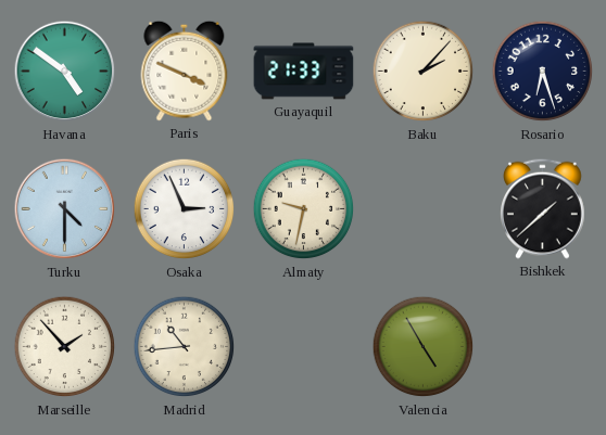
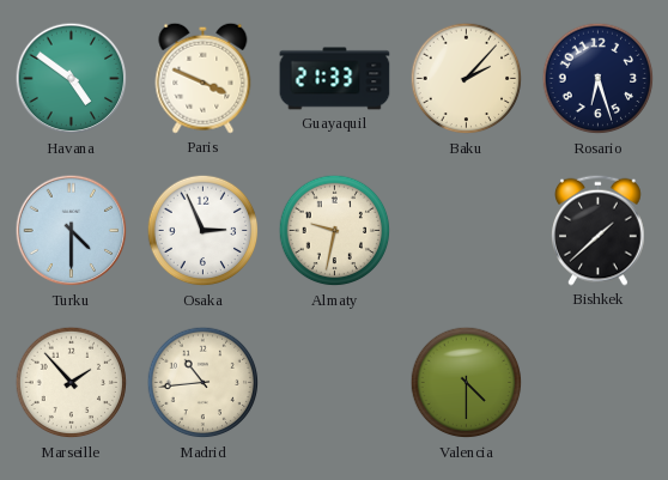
Valencia: 4:55 -> 4:30
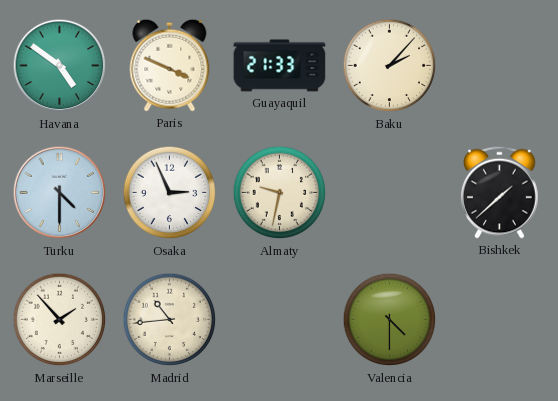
Rosario: 6:27 -> none
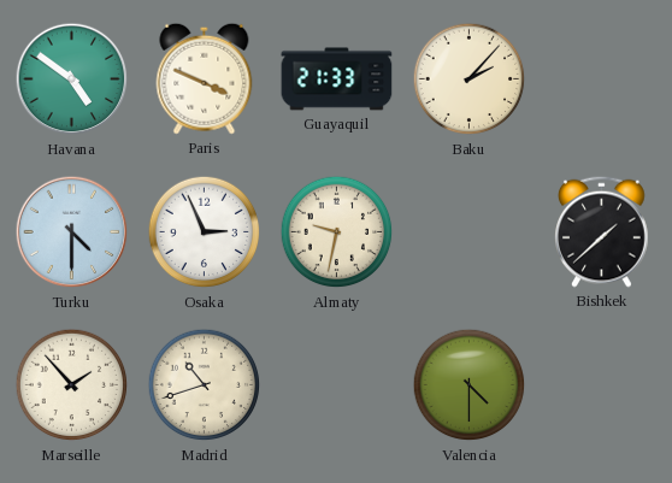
Madrid: 10:44 -> 10:42
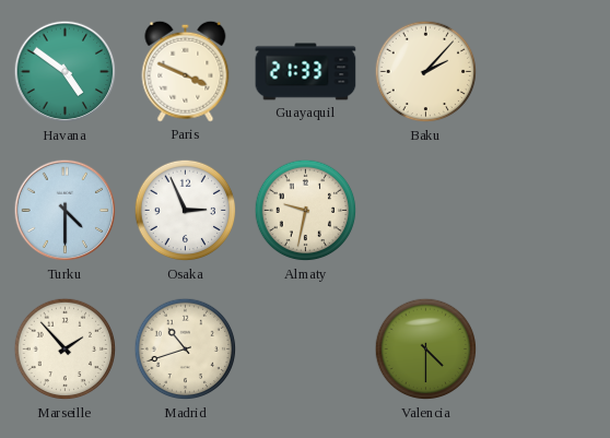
Bishkek: 1:38 -> none
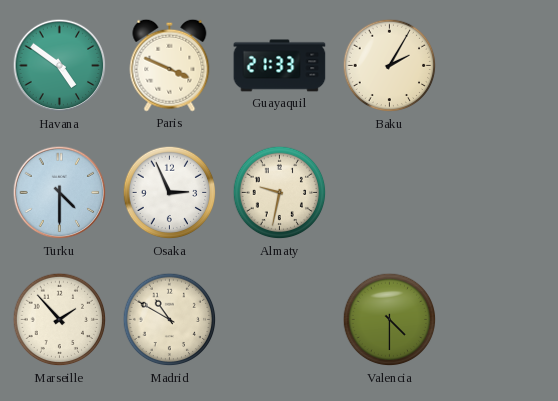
Baku: 2:07 -> 2:05
Madrid: 10:42 -> 10:50
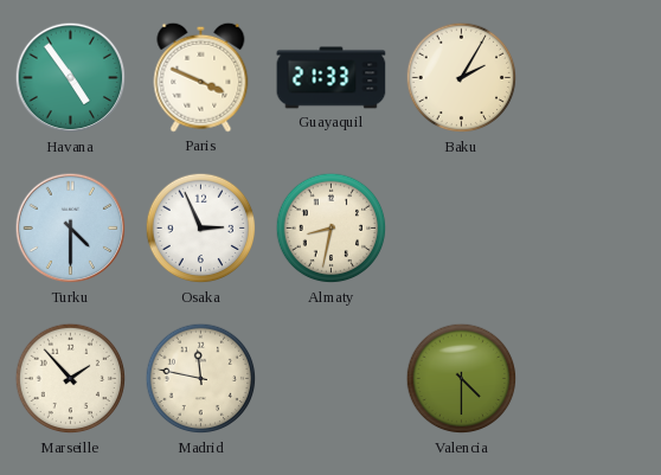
Havana: 4:51 -> 4:54
Almaty: 9:32 -> 8:32
Madrid: 10:50 -> 11:47
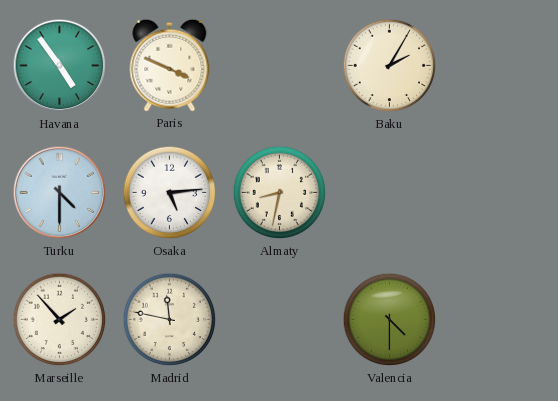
Guayaquil: 21:33 -> none
Osaka: 2:56 -> 5:14
